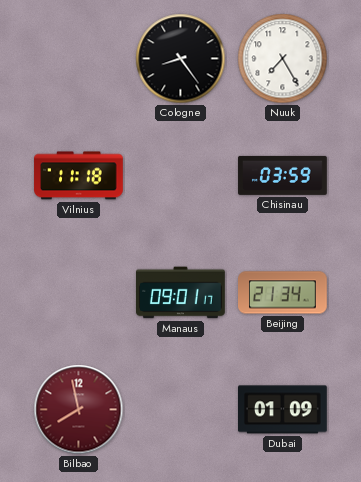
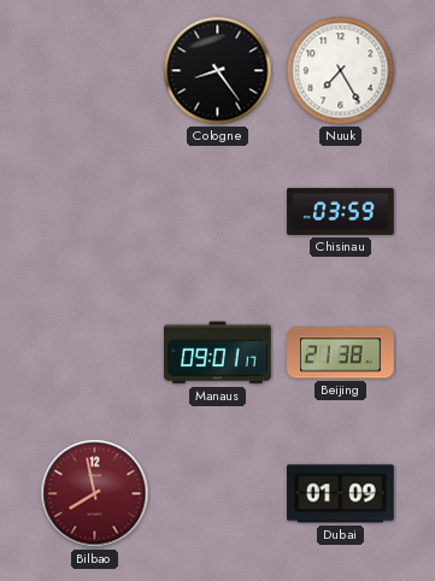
Vilnius: 11:18 -> none
Beijing: 21:34 -> 21:38
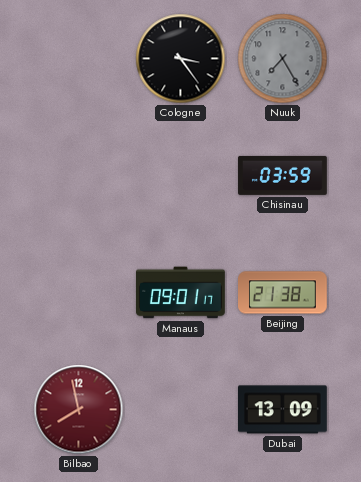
Cologne: 8:24 -> 3:24
Nuuk dial: white -> grey
Dubai: 01:09 -> 13:09
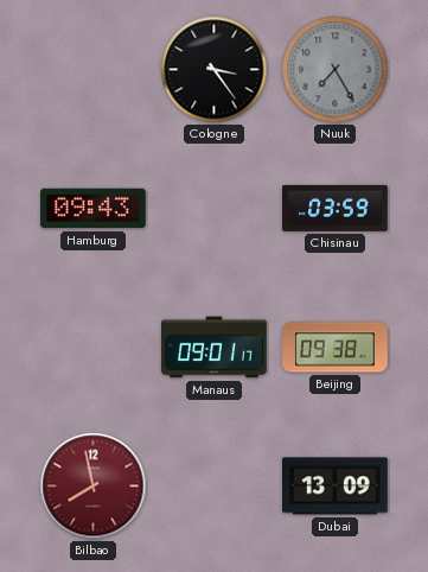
Hamburg: none -> 09:43
Beijing: 21:38 -> 09:38
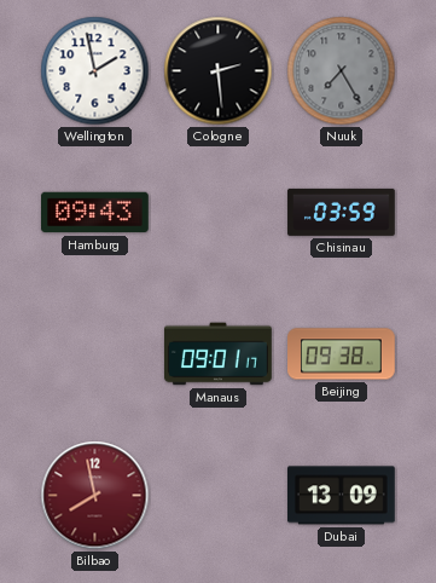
Wellington: none -> 1:58
Cologne: 3:24 -> 2:29
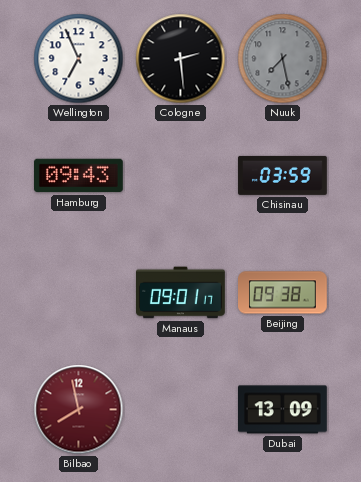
Wellington: 1:58 -> 6:56
Nuuk: 7:25 -> 7:28
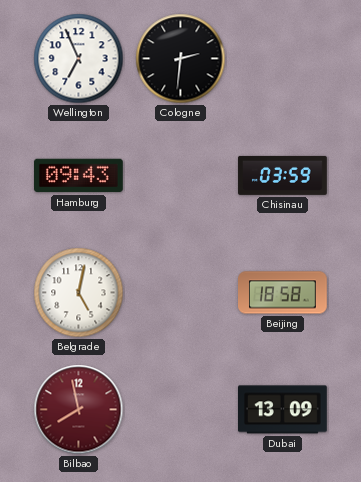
Cologne: 2:29 -> 2:31
Nuuk: 7:28 -> none
Belgrade: none -> 5:02
Manaus: 09:01 -> none
Beijing: 09:38 -> 18:58
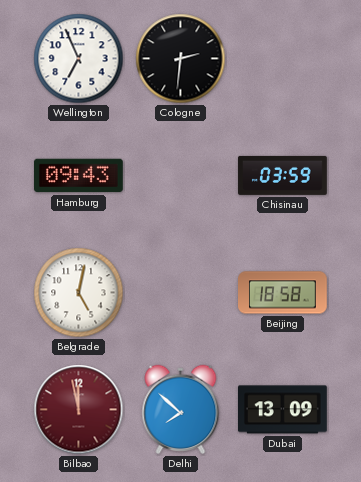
Bilbao: 7:58 -> 11:58
Delhi: none -> 7:52
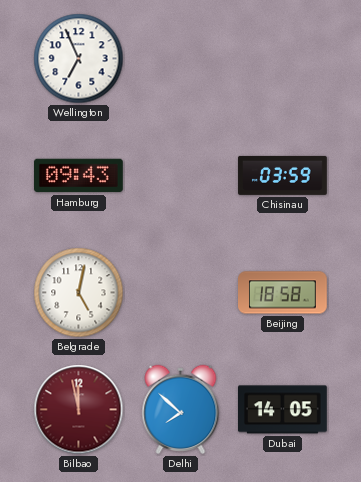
Cologne: 2:31 -> none
Dubai: 13:09 -> 14:05
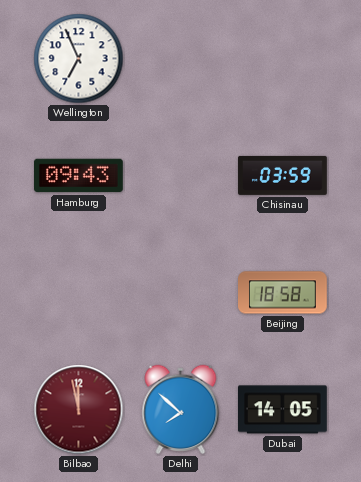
Belgrade: 5:02 -> none
